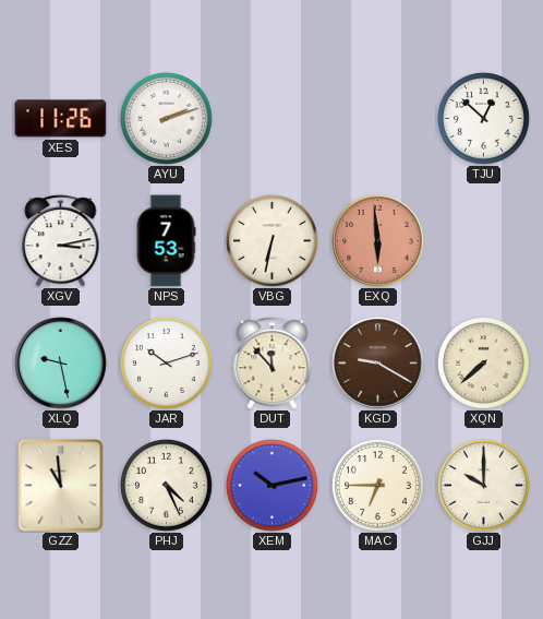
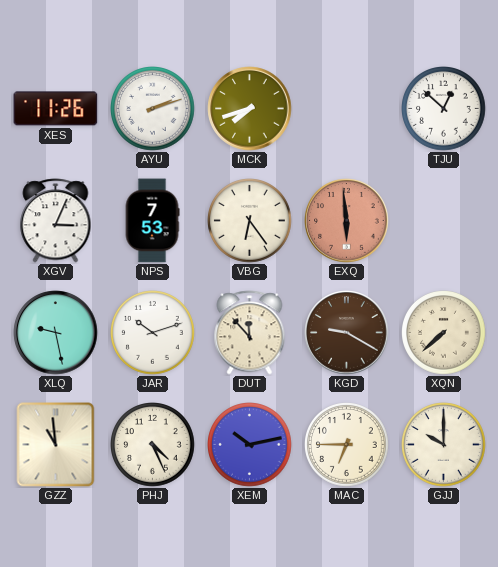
MCK: none -> 7:42
XGV: 3:13 -> 3:04
VBG: 6:32 -> 6:24
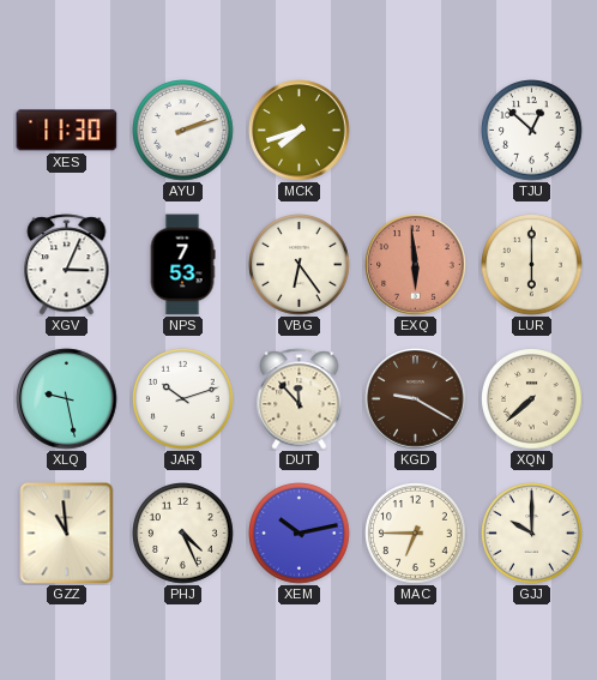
XES: 11:26 -> 11:30
LUR: none -> 6:00
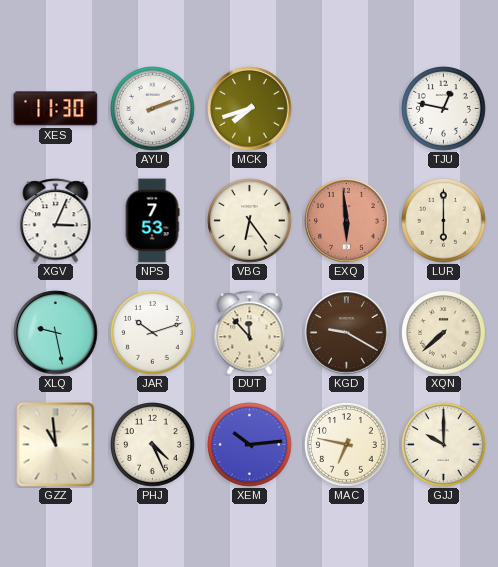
TJU: 12:52 -> 12:47
XEM: 10:13 -> 10:14
MAC: 6:45 -> 6:47
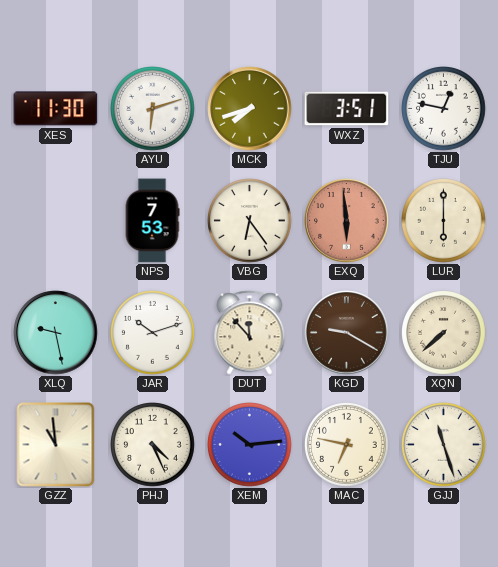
AYU: 2:12 -> 6:12
WXZ: none -> 3:51
XGV: 3:04 -> none
GJJ: 10:00 -> 11:27
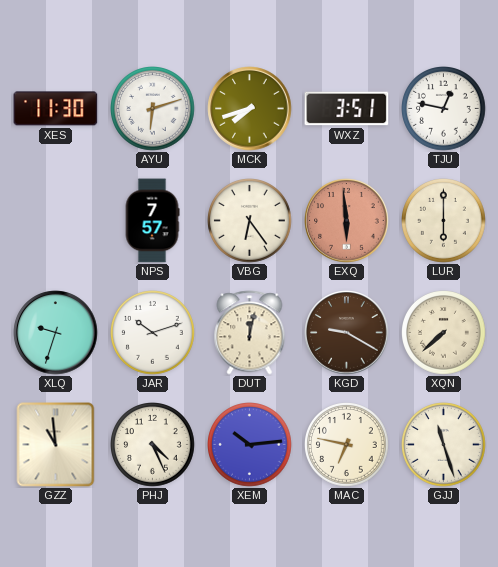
NPS: 7:53 -> 7:57
XLQ: 9:28 -> 9:33
DUT: 11:53 -> 12:02
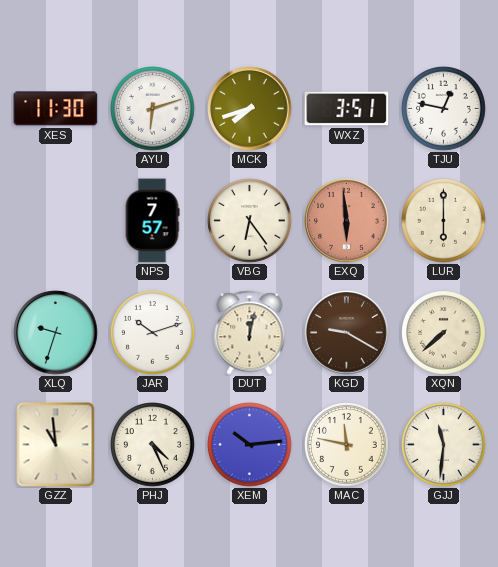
MAC: 6:47 -> 11:47
GJJ: 11:27 -> 11:31
